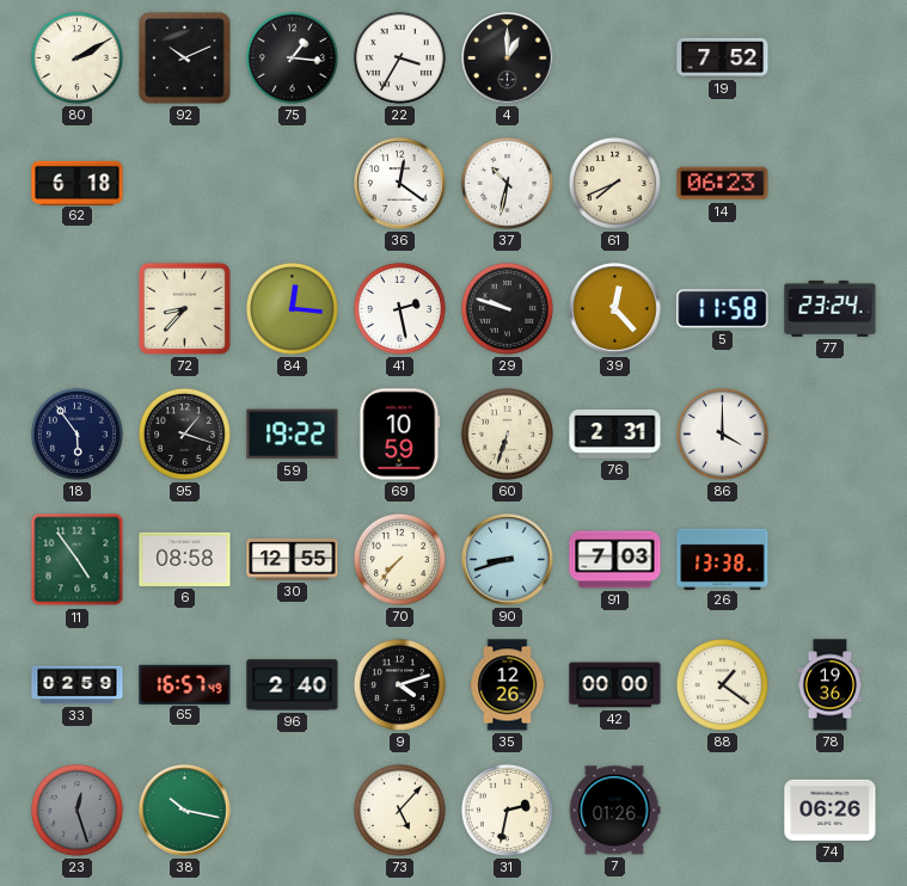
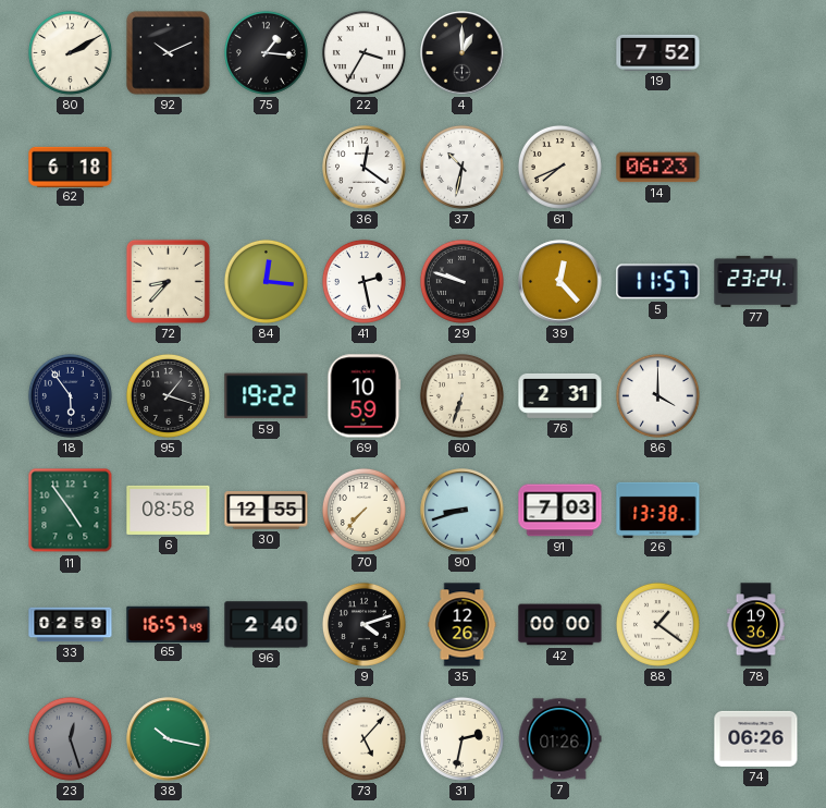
5: 11:58 -> 11:57
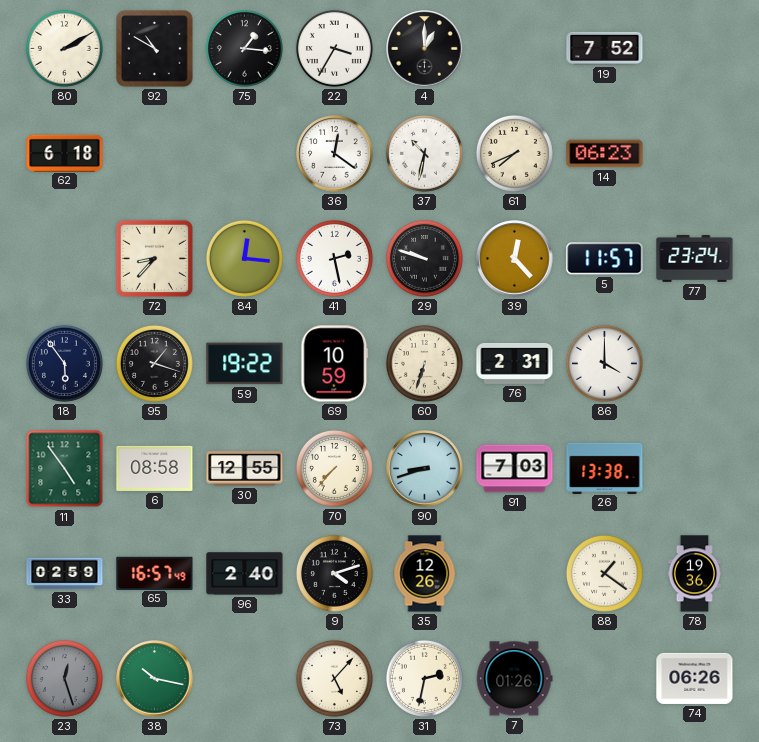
92: 10:11 -> 10:50
42: 00:00 -> none
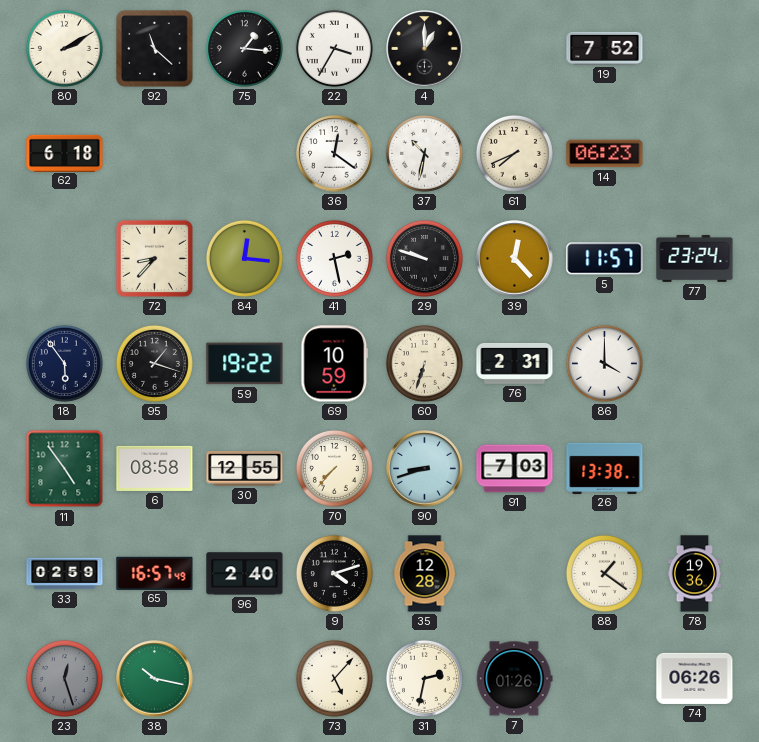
92: 10:50 -> 11:22
35: 12:26 -> 12:28
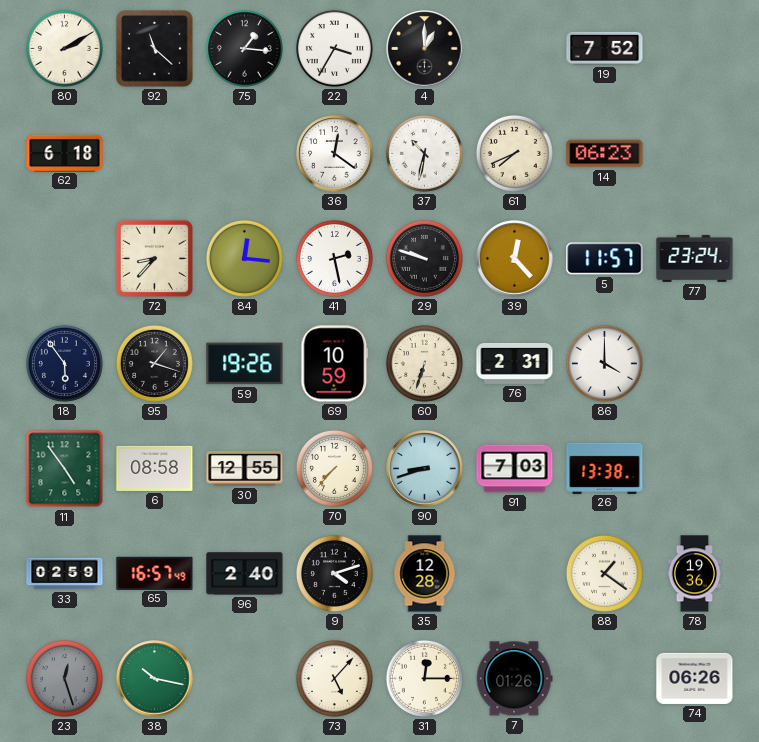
59: 19:22 -> 19:26
31: 2:32 -> 12:15
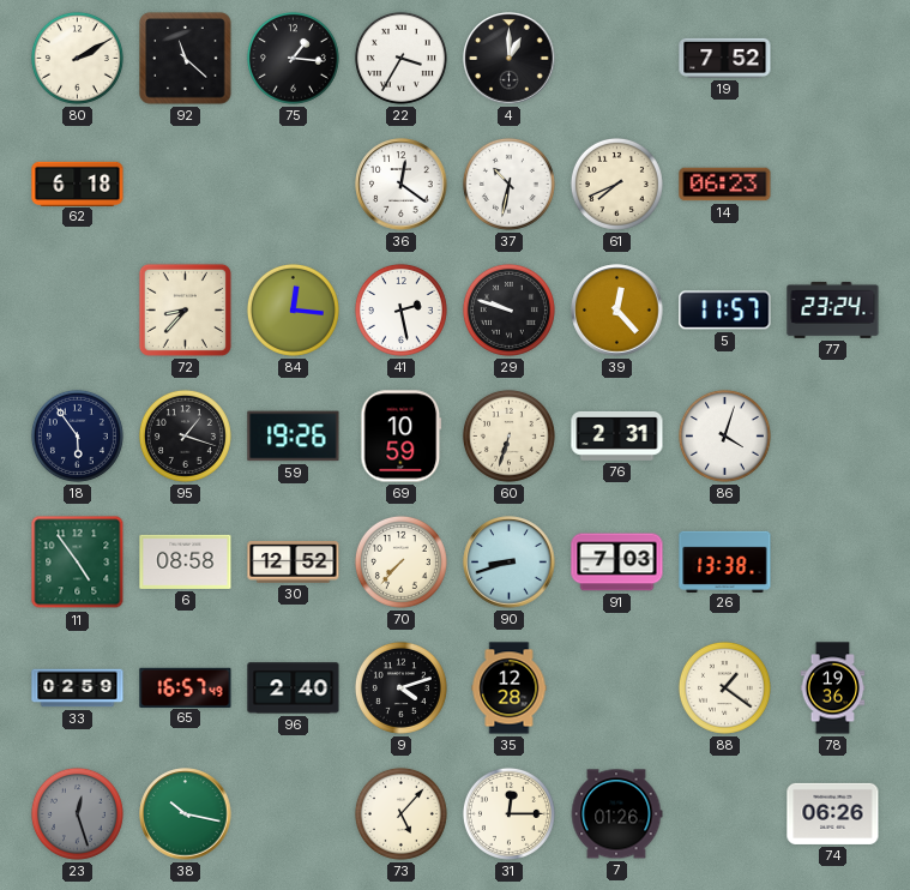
86: 4:00 -> 4:03
30: 12:55 -> 12:52
